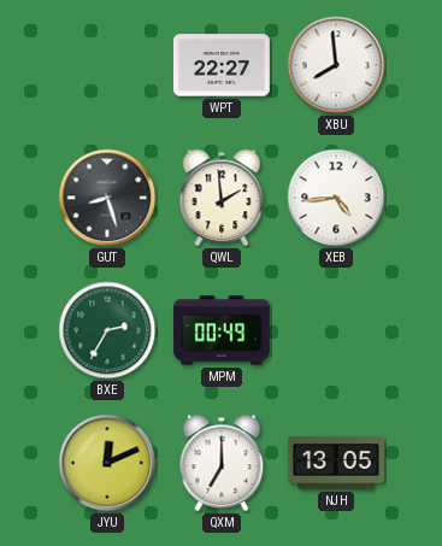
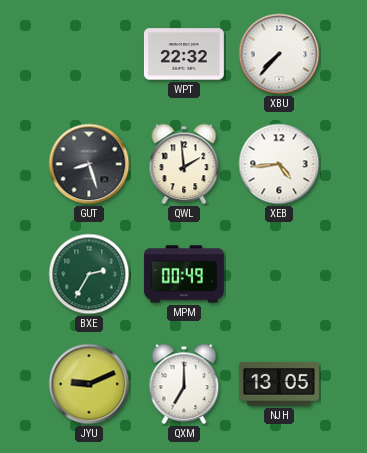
WPT: 22:27 -> 22:32
XBU: 7:59 -> 7:37
JYU: 12:11 -> 9:11
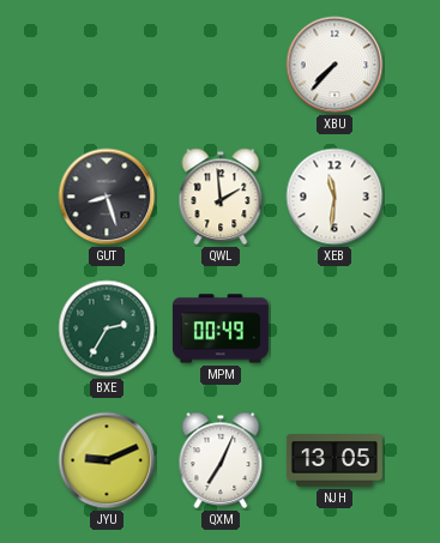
WPT: 22:32 -> none
XEB: 4:44 -> 11:31
QXM: 7:00 -> 7:04
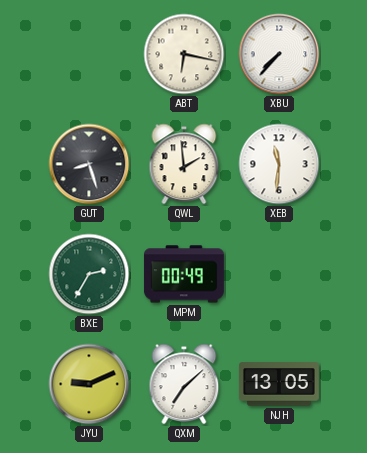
ABT: none -> 6:17
QXM: 7:04 -> 7:08
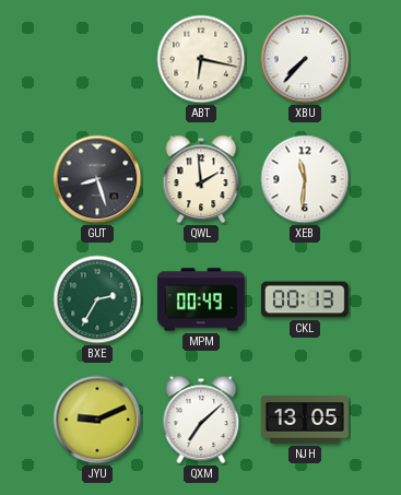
CKL: none -> 00:13
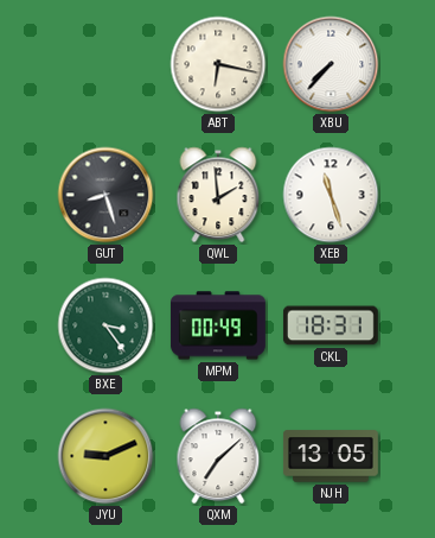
XEB: 11:31 -> 11:27
BXE: 2:35 -> 3:24
CKL: 00:13 -> 18:31
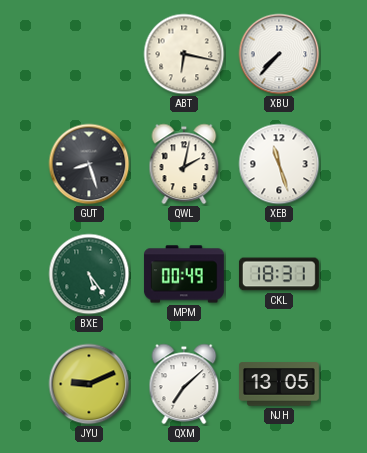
QWL: 1:59 -> 2:02
BXE: 3:24 -> 5:24
